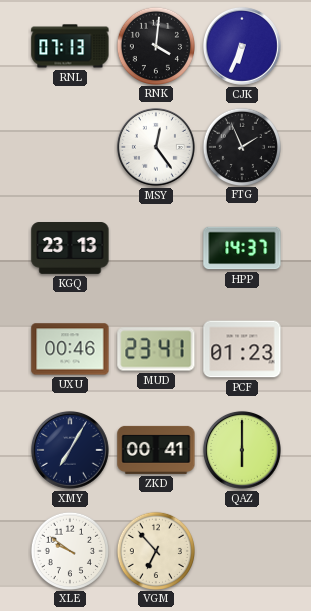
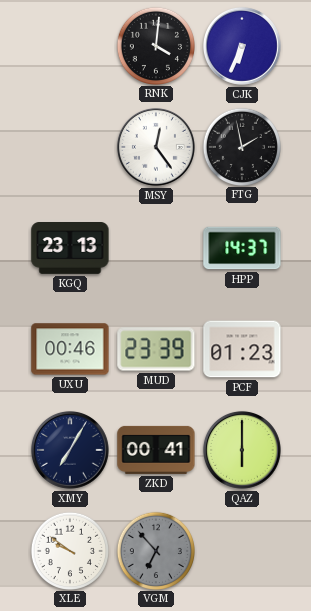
RNL: 07:13 -> none
FTG: 1:56 -> 1:58
MUD: 23:41 -> 23:39
VGM dial: cream -> grey
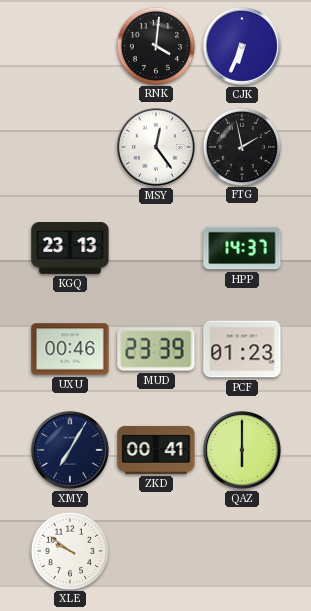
VGM: 6:53 -> none
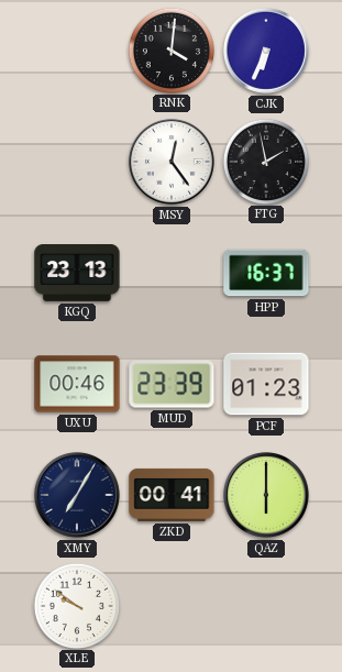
HPP: 14:37 -> 16:37
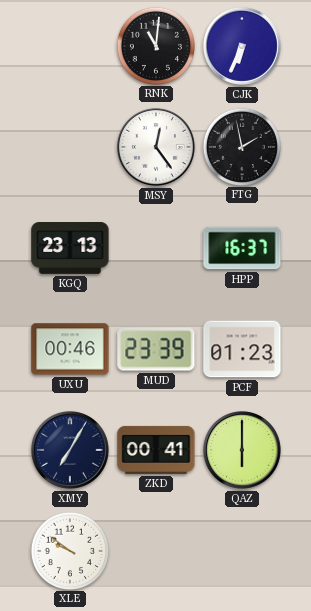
RNK: 4:01 -> 11:01
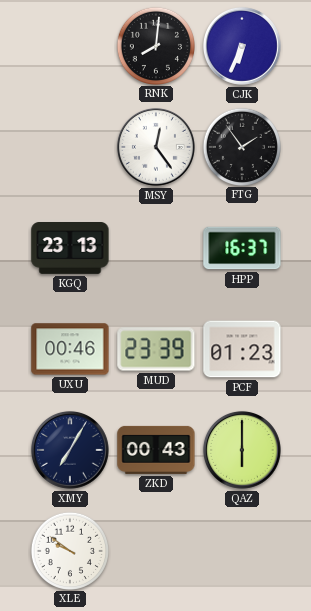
RNK: 11:01 -> 8:01
FTG: 1:58 -> 1:54
ZKD: 00:41 -> 00:43
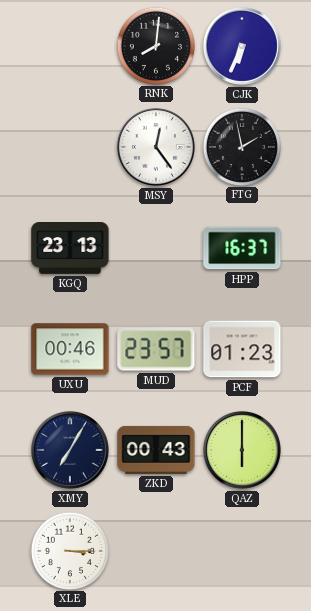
FTG: 1:54 -> 1:58
MUD: 23:39 -> 23:57
XLE: 9:51 -> 3:15
